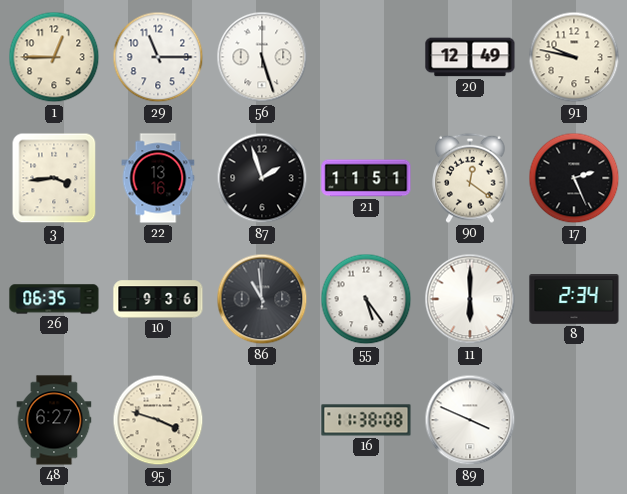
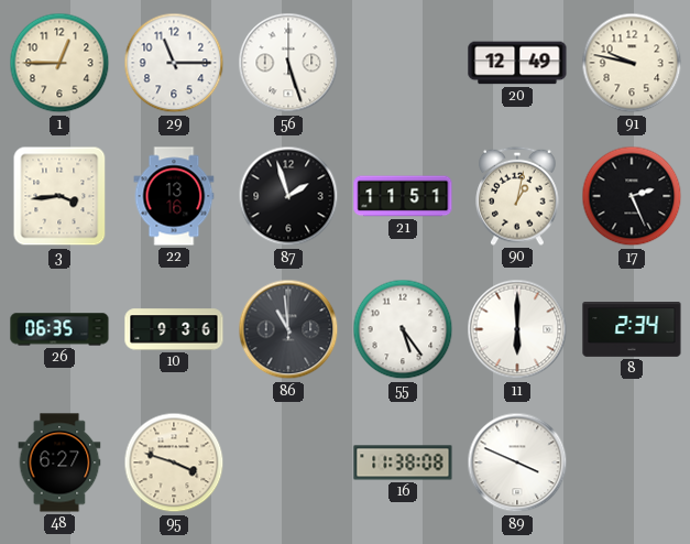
90: 12:21 -> 1:02
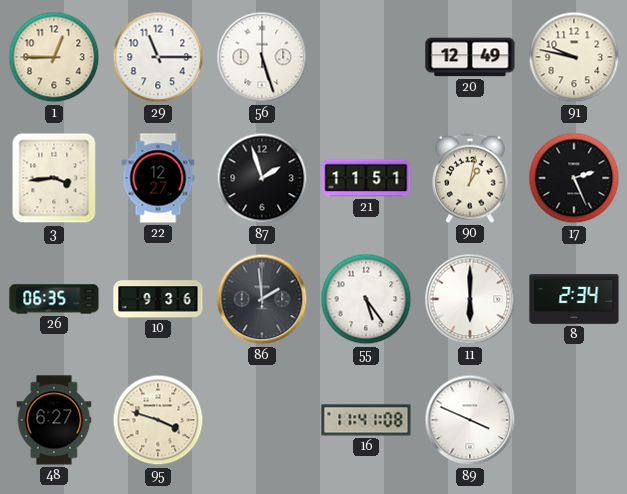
22: 13:16 -> 12:27
86: 10:59 -> 1:59
16: 11:38 -> 11:41
